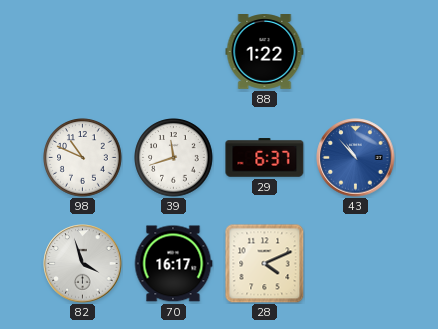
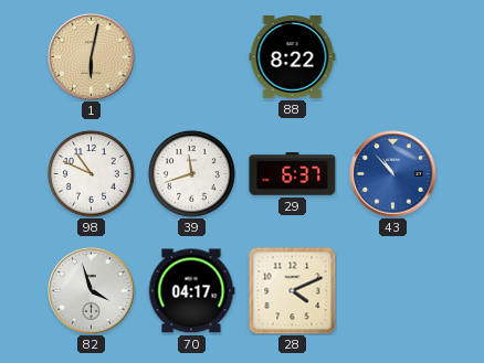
1: none -> 6:02
88: 1:22 -> 8:22
70: 16:17 -> 04:17
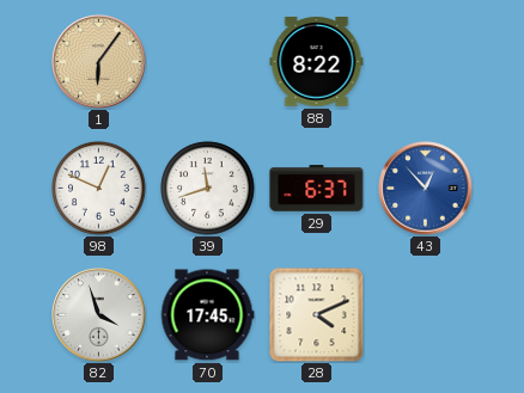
1: 6:02 -> 6:06
98: 10:49 -> 12:49
43: 10:53 -> 12:53
70: 04:17 -> 17:45
